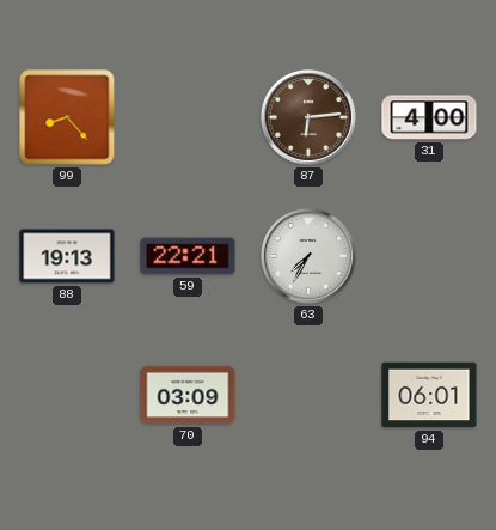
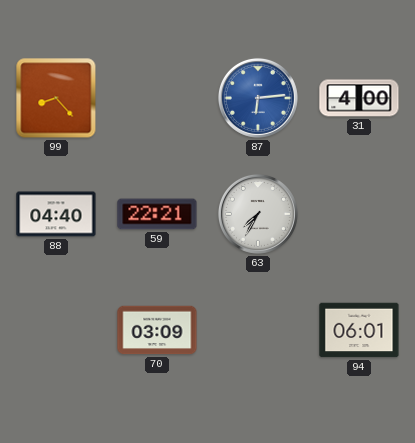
87 dial: brown -> blue
88: 19:13 -> 04:40
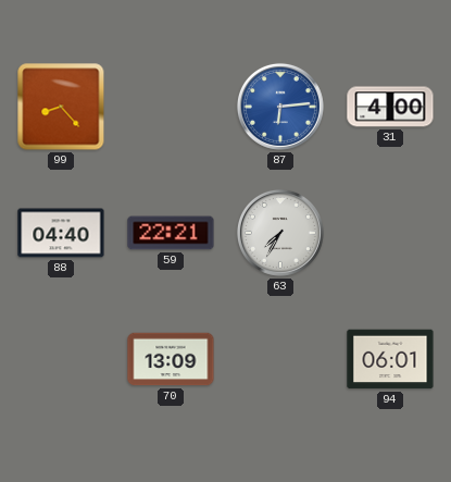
70: 03:09 -> 13:09
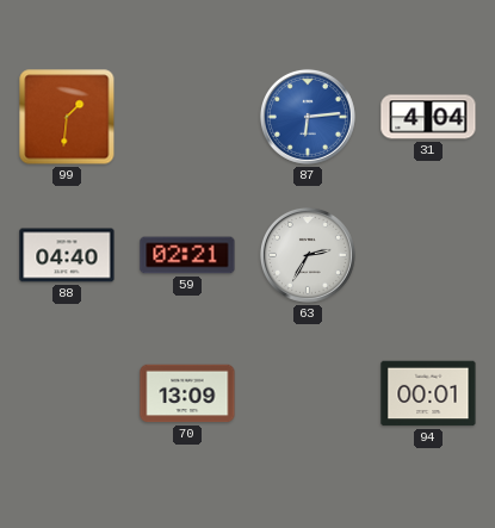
99: 8:23 -> 1:31
31: 4:00 -> 4:04
59: 22:21 -> 02:21
63: 7:35 -> 2:35
94: 06:01 -> 00:01
